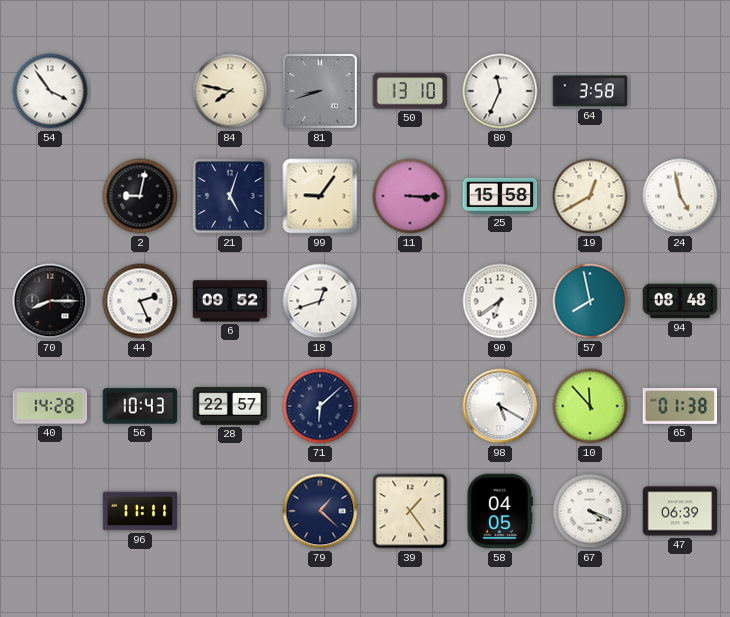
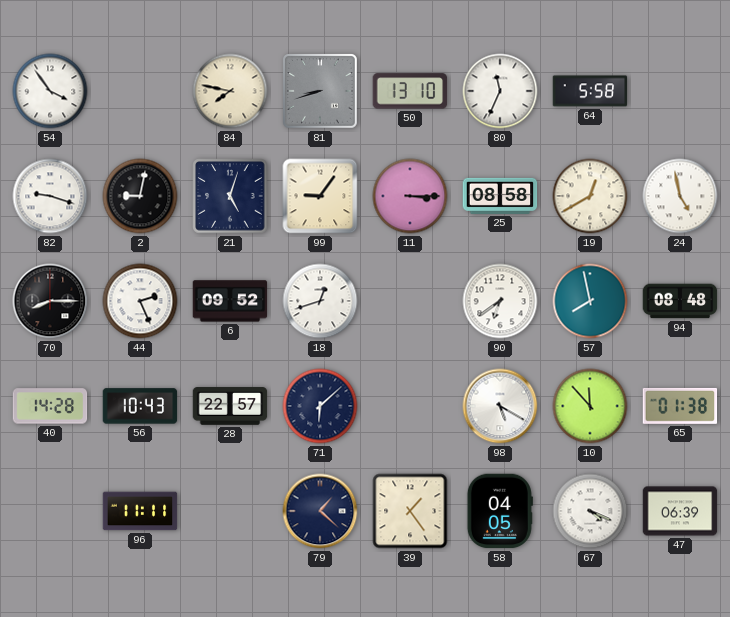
64: 3:58 -> 5:58
82: none -> 9:18
25: 15:58 -> 08:58
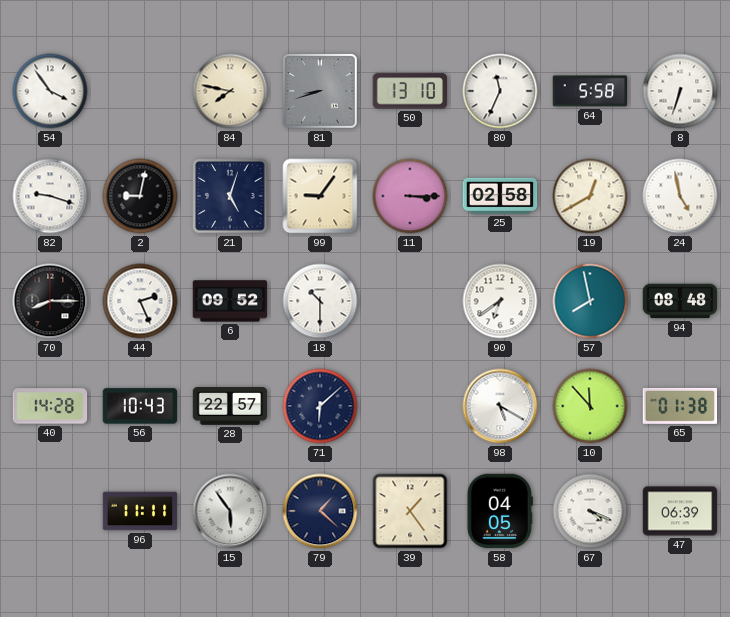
8: none -> 6:33
25: 08:58 -> 02:58
18: 12:42 -> 10:30
15: none -> 5:54
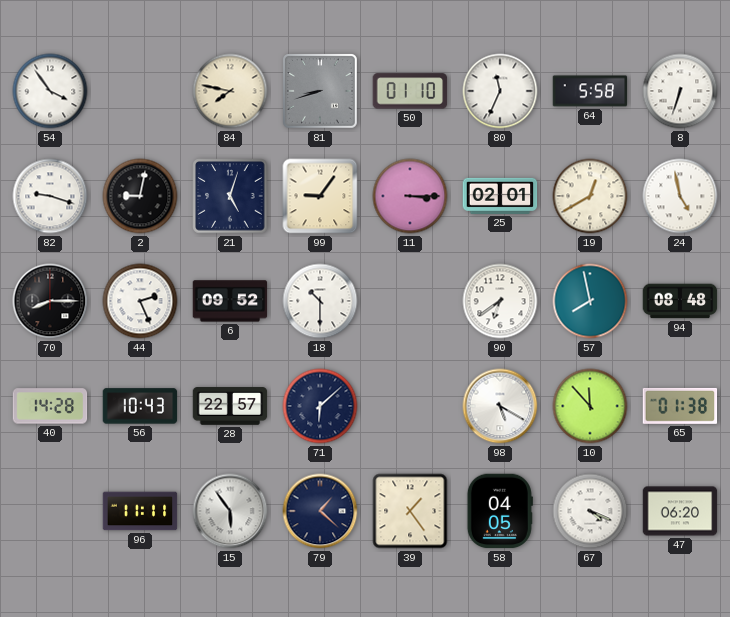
50: 13:10 -> 01:10
25: 02:58 -> 02:01
47: 06:39 -> 06:20
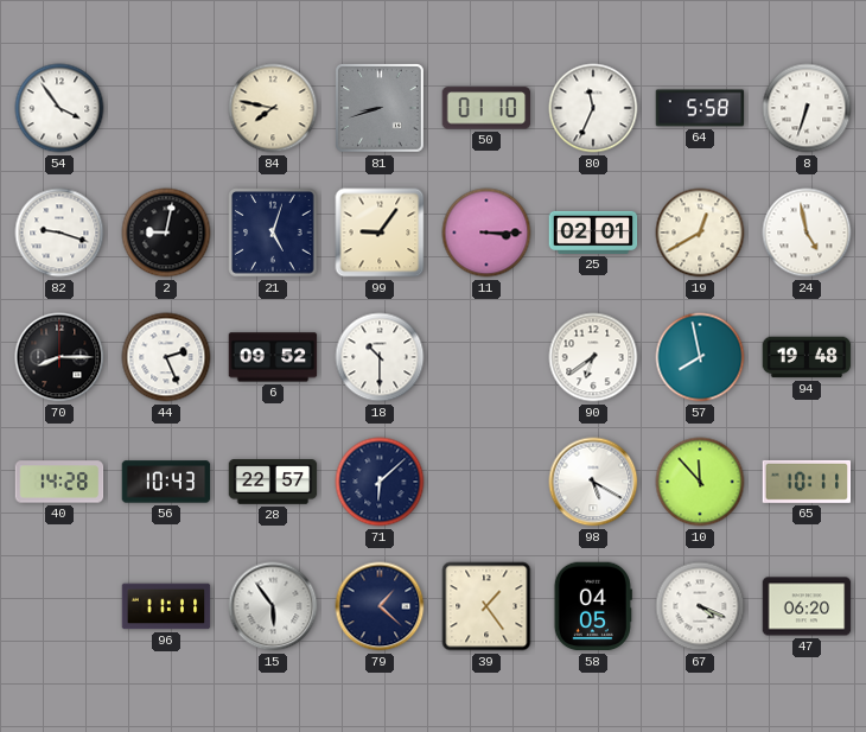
94: 08:48 -> 19:48
65: 01:38 -> 10:11
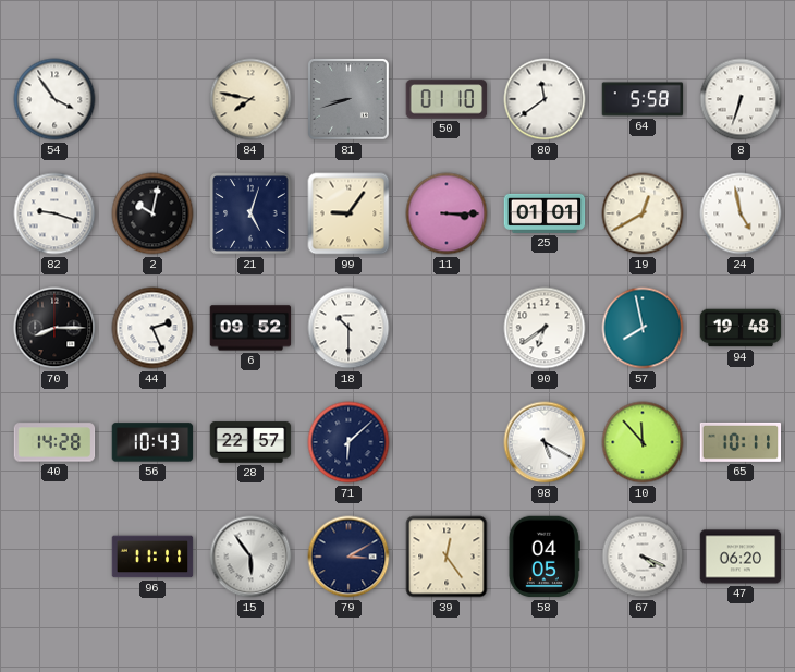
80: 11:34 -> 11:39
2: 9:02 -> 10:02
25: 02:01 -> 01:01
79: 1:22 -> 3:10
39: 1:24 -> 12:24
